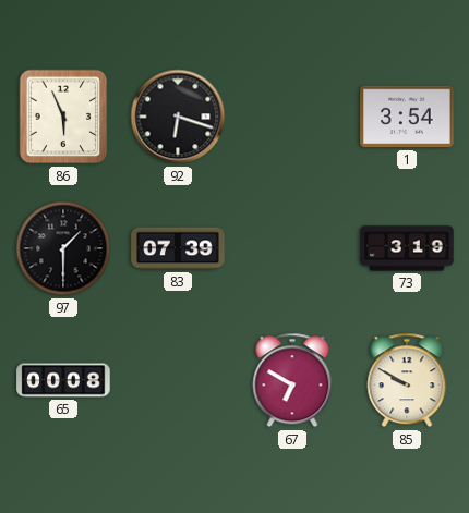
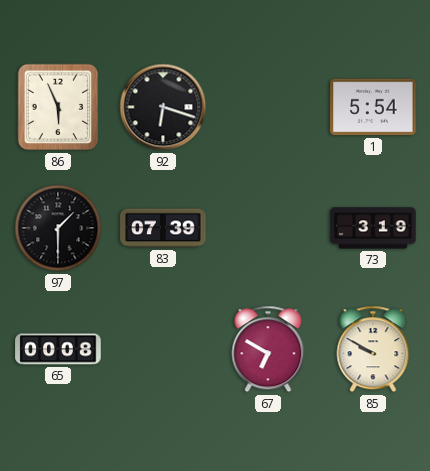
1: 3:54 -> 5:54
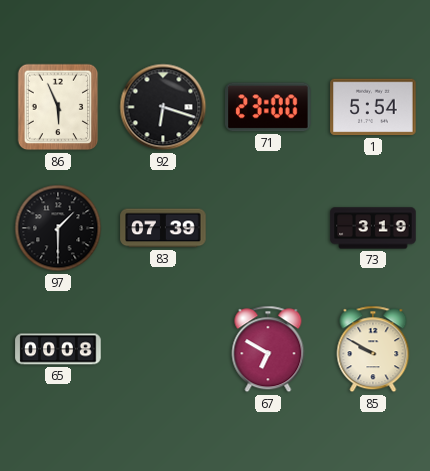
71: none -> 23:00
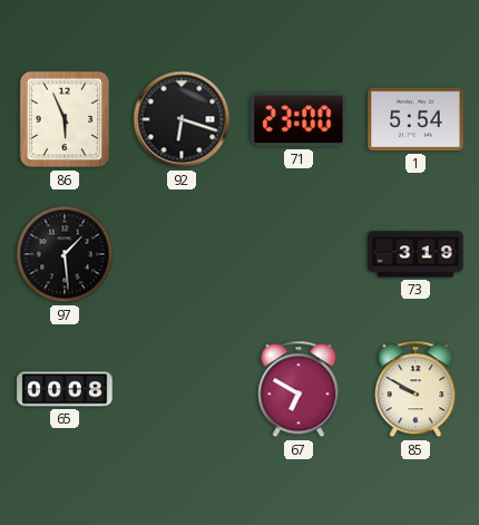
97: 1:30 -> 1:29
83: 07:39 -> none
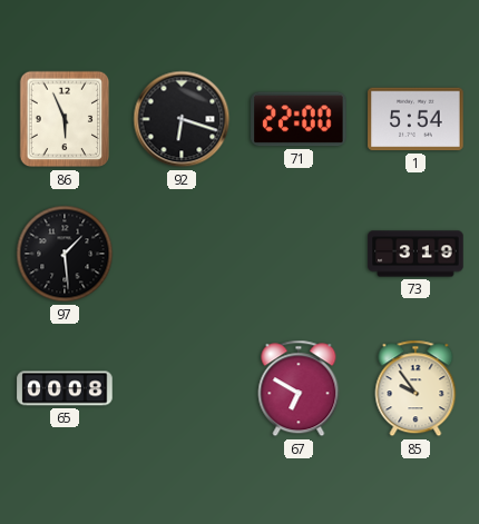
71: 23:00 -> 22:00
85: 9:50 -> 9:54
